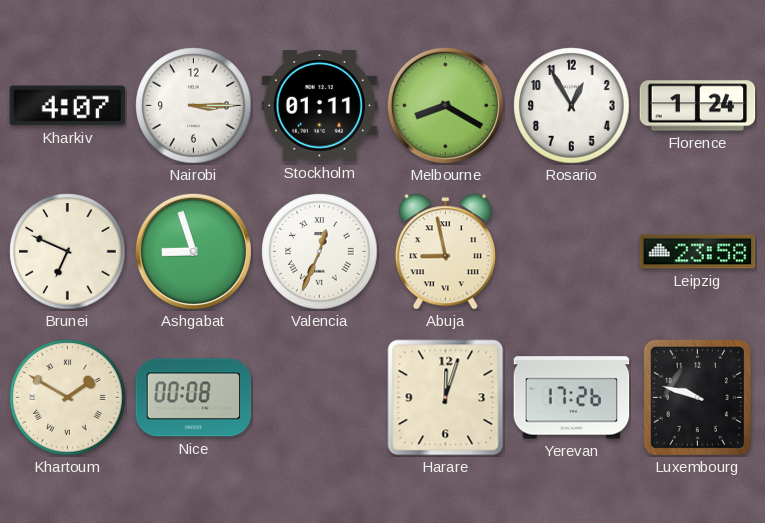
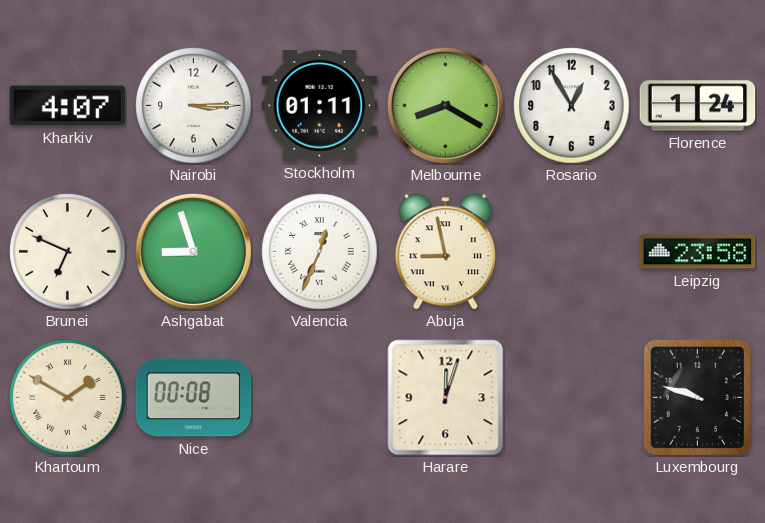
Yerevan: 17:26 -> none
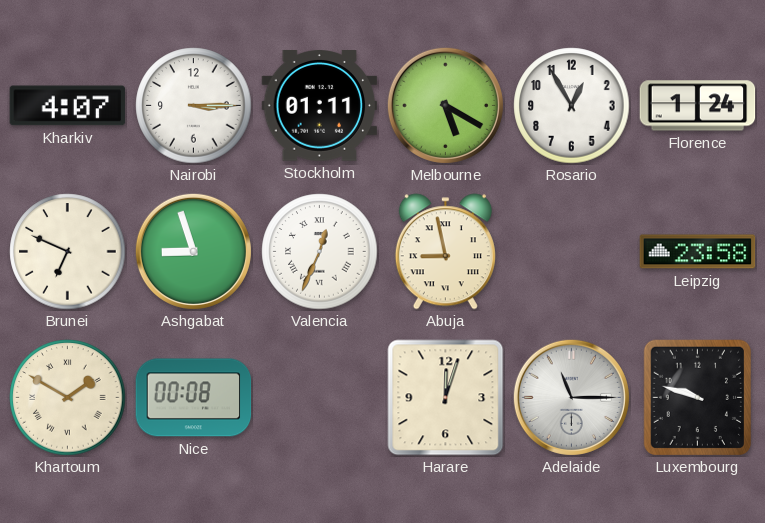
Melbourne: 8:20 -> 5:20
Adelaide: none -> 11:15
